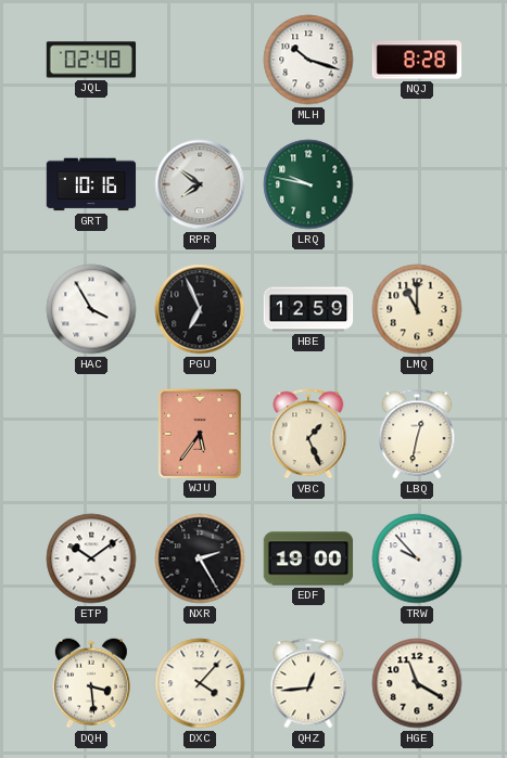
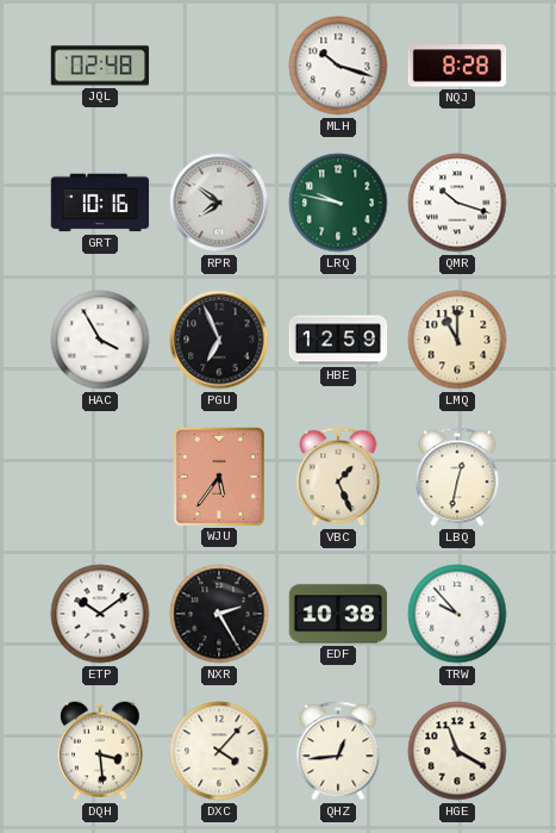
QMR: none -> 10:18
EDF: 19:00 -> 10:38
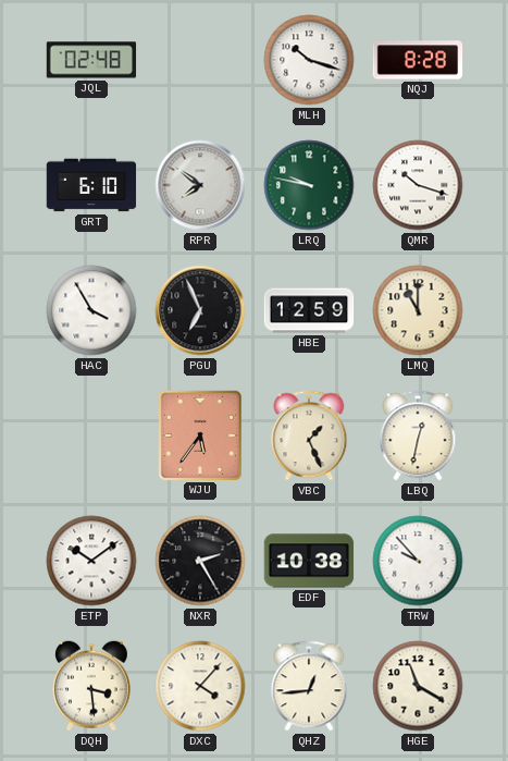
GRT: 10:16 -> 6:10
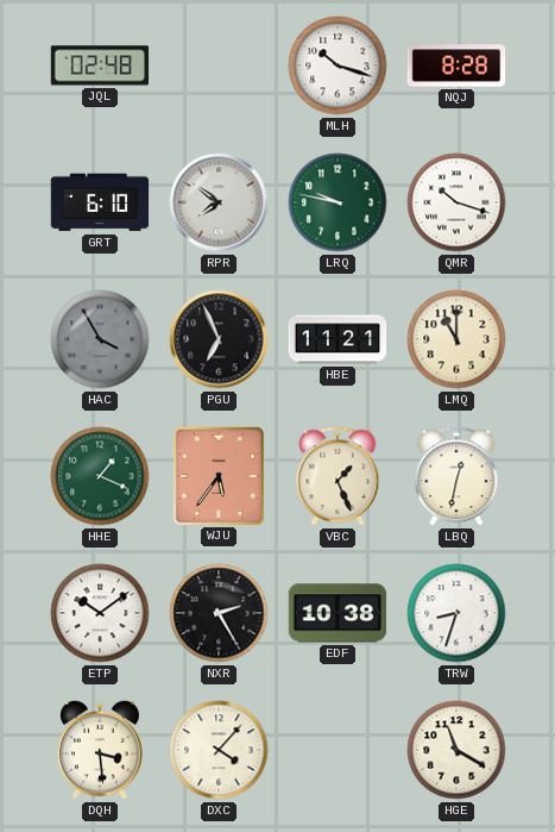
HAC dial: white -> grey
HBE: 12:59 -> 11:21
HHE: none -> 1:19
TRW: 9:53 -> 8:33
QHZ: 12:44 -> none
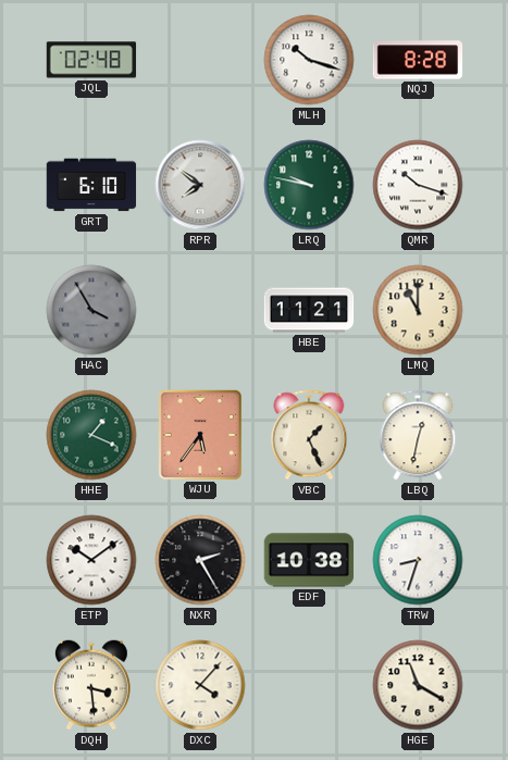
PGU: 6:56 -> none
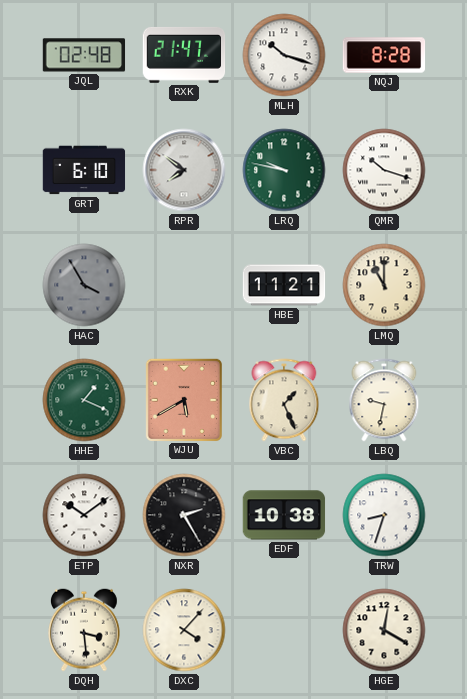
RXK: none -> 21:47
WJU: 5:36 -> 5:40
LBQ: 12:32 -> 9:32
HGE: 11:20 -> 12:20
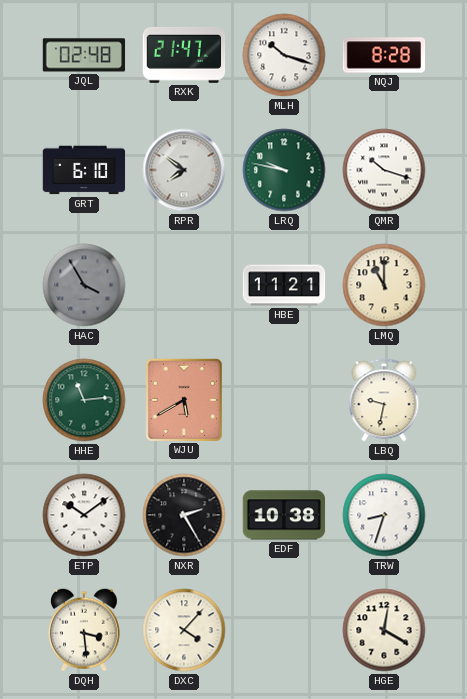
HHE: 1:19 -> 11:14
VBC: 1:26 -> none
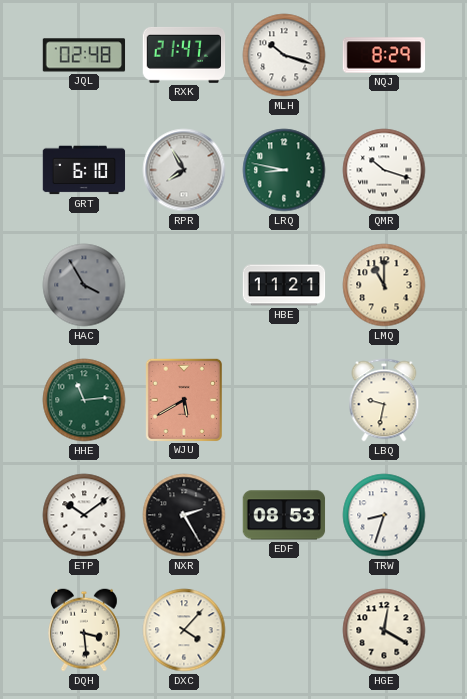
NQJ: 8:28 -> 8:29
RPR: 7:51 -> 7:55
LRQ: 9:47 -> 8:47
EDF: 10:38 -> 08:53
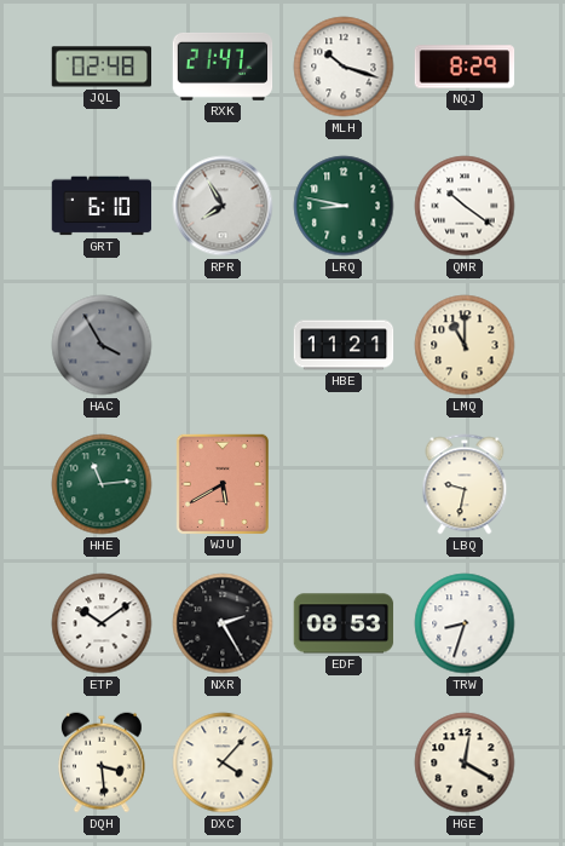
QMR: 10:18 -> 10:21
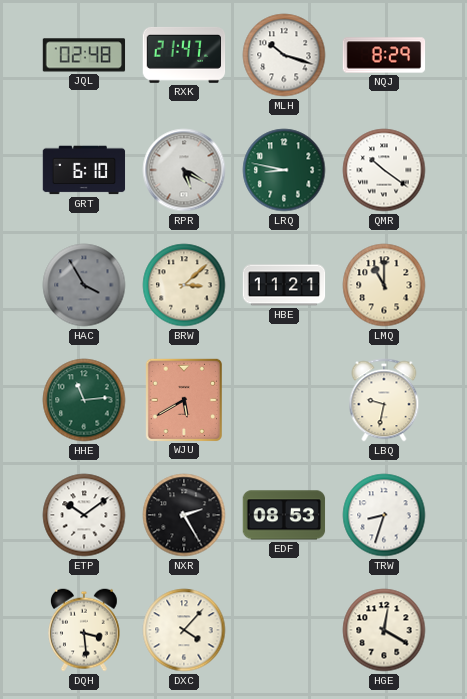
RPR: 7:55 -> 5:20
BRW: none -> 3:08
